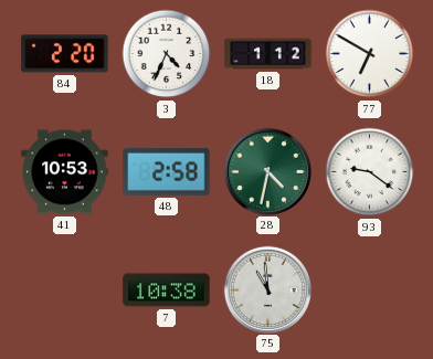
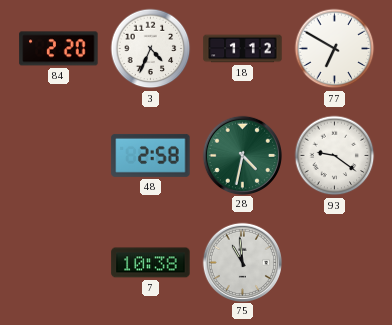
41: 10:53 -> none
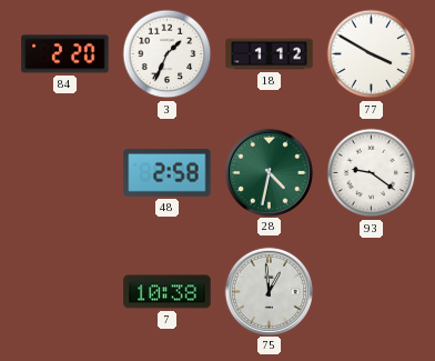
3: 4:34 -> 1:34
77: 6:50 -> 3:50
75: 10:59 -> 12:59
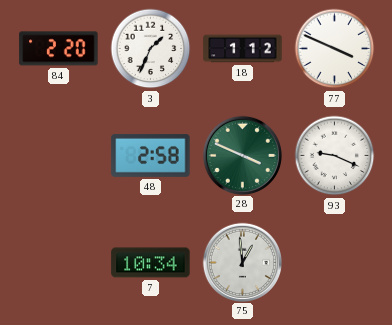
77: 3:50 -> 3:49
28: 4:32 -> 3:49
93: 9:21 -> 9:19
7: 10:38 -> 10:34
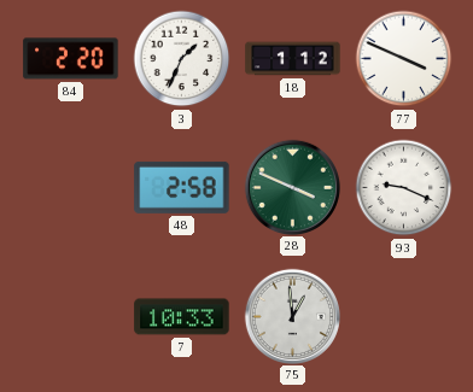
7: 10:34 -> 10:33
